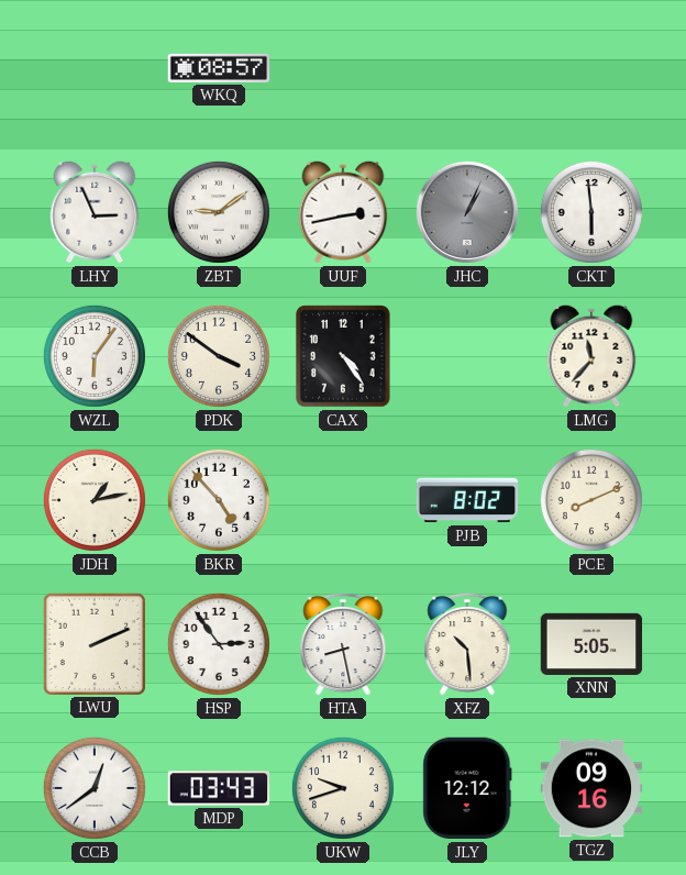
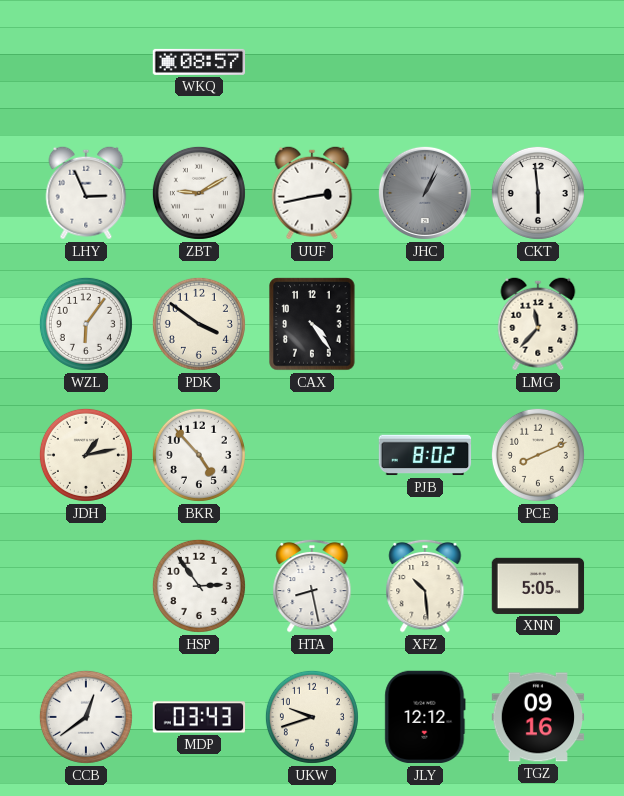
ZBT: 9:09 -> 9:10
LWU: 2:11 -> none
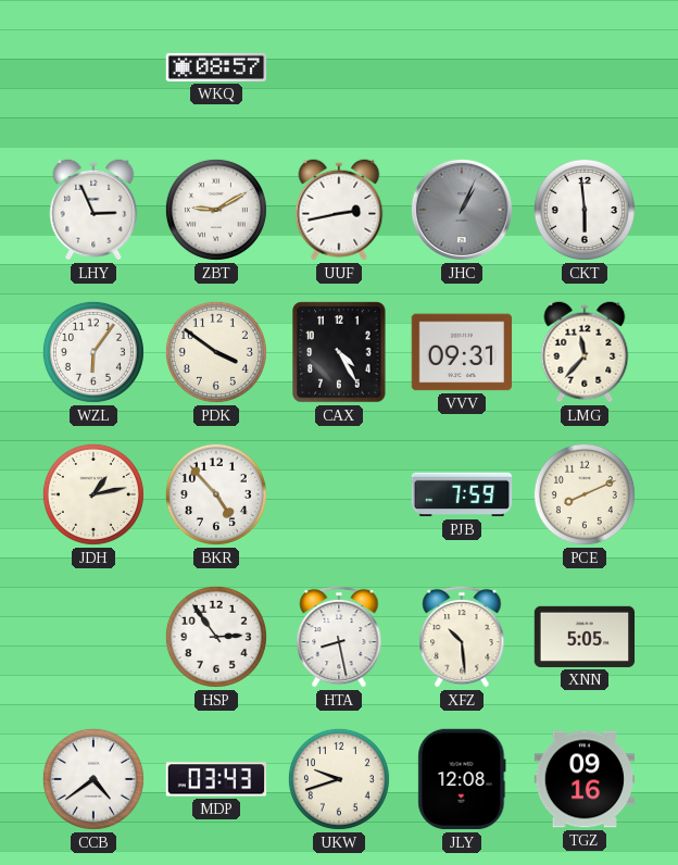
CAX: 4:24 -> 4:25
VVV: none -> 09:31
PJB: 8:02 -> 7:59
CCB: 12:39 -> 4:39
JLY: 12:12 -> 12:08
